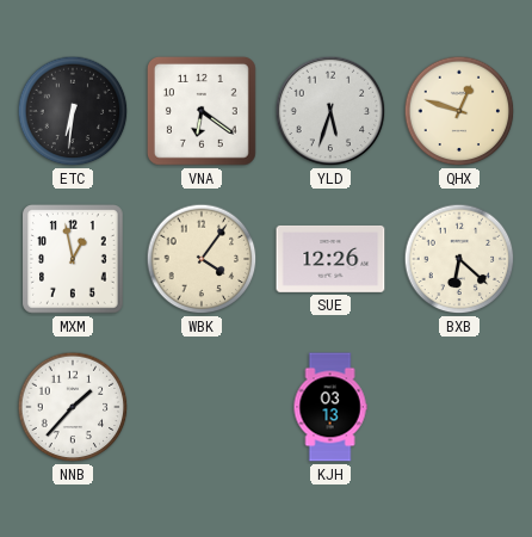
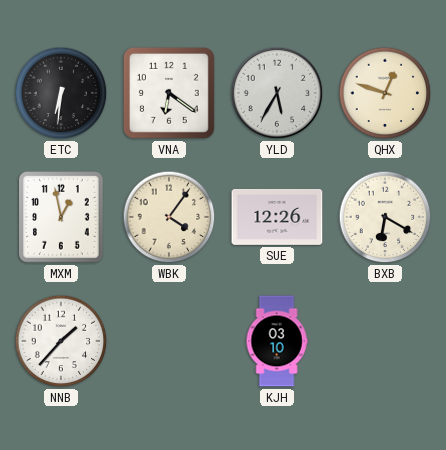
YLD: 5:33 -> 5:35
BXB: 6:22 -> 6:20
KJH: 03:13 -> 03:10
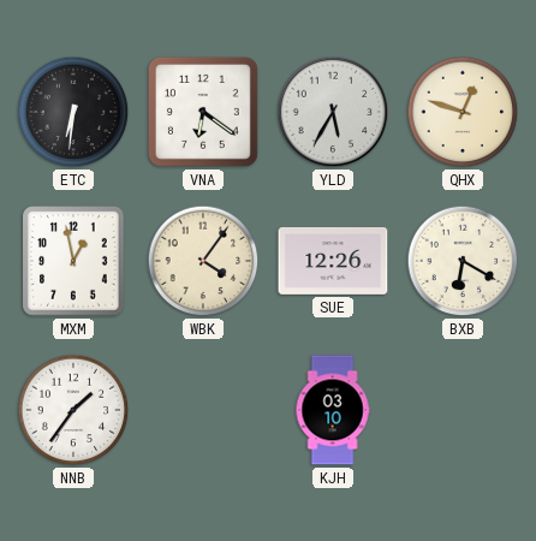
NNB: 1:37 -> 1:36
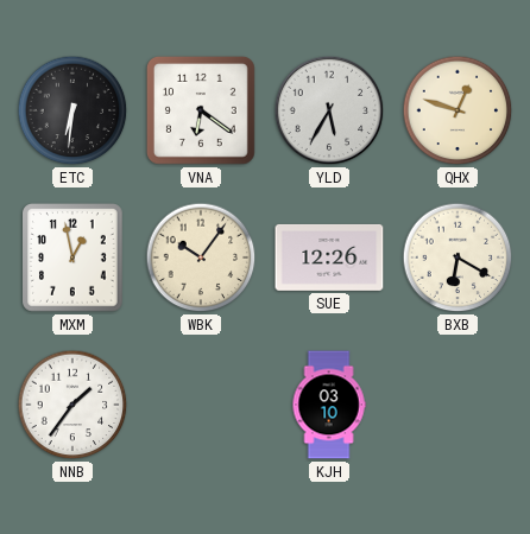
WBK: 4:06 -> 10:06
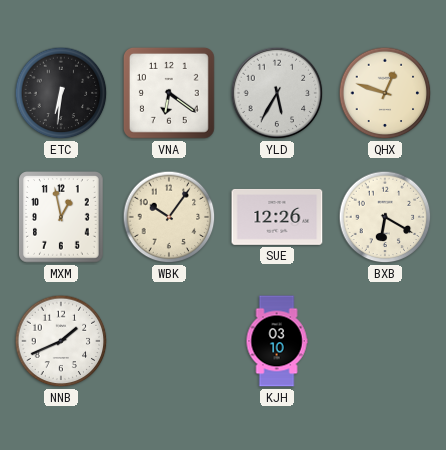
NNB: 1:36 -> 1:41
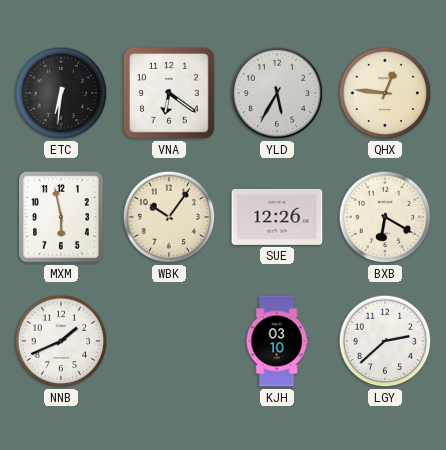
QHX: 12:48 -> 12:46
MXM: 12:58 -> 5:58
LGY: none -> 2:38
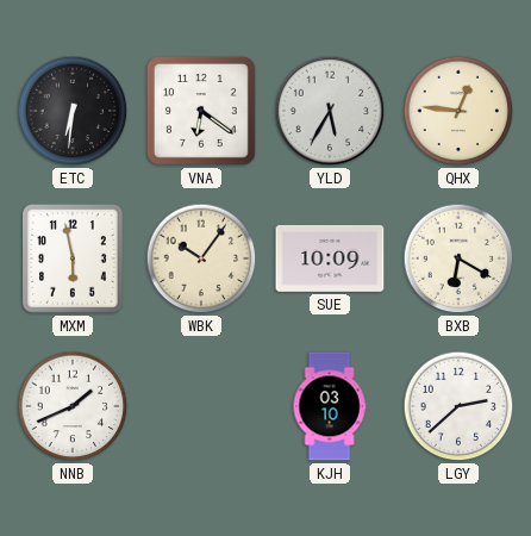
SUE: 12:26 -> 10:09
